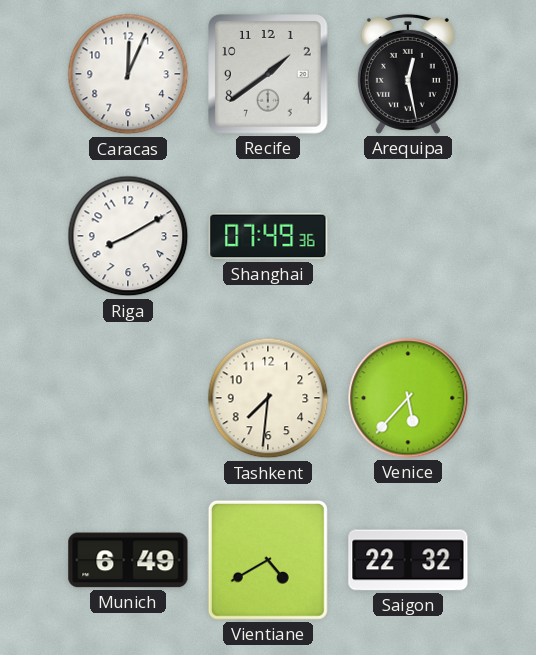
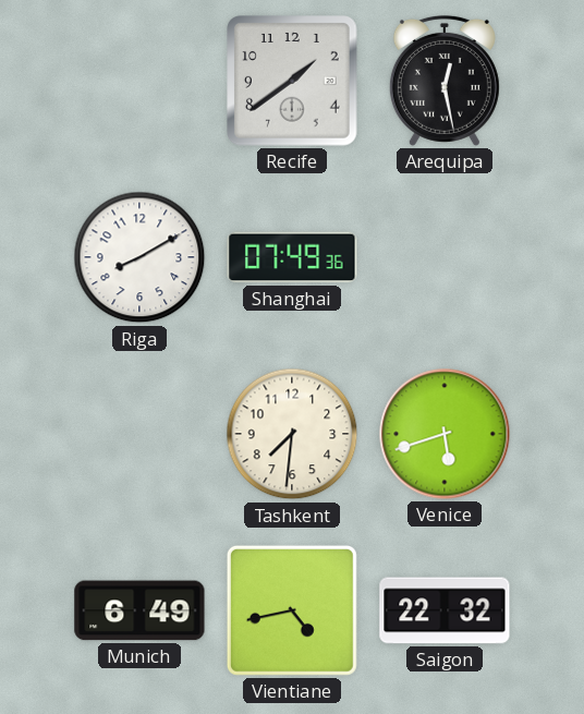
Caracas: 12:04 -> none
Venice: 5:37 -> 5:42
Vientiane: 4:40 -> 4:43
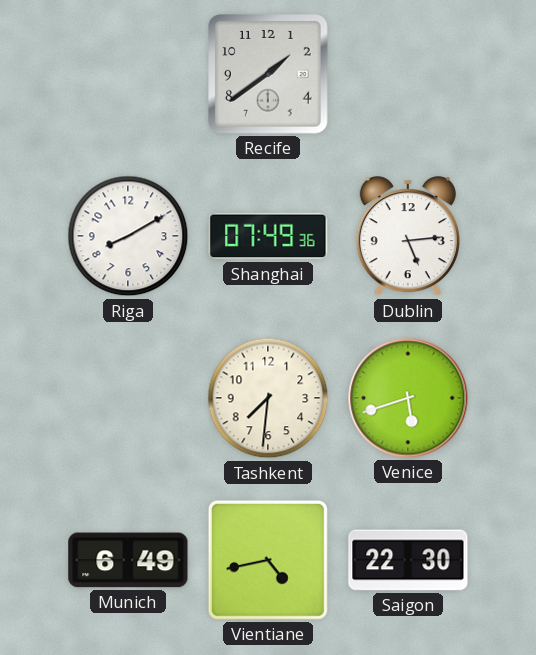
Arequipa: 12:28 -> none
Dublin: none -> 5:14
Saigon: 22:32 -> 22:30
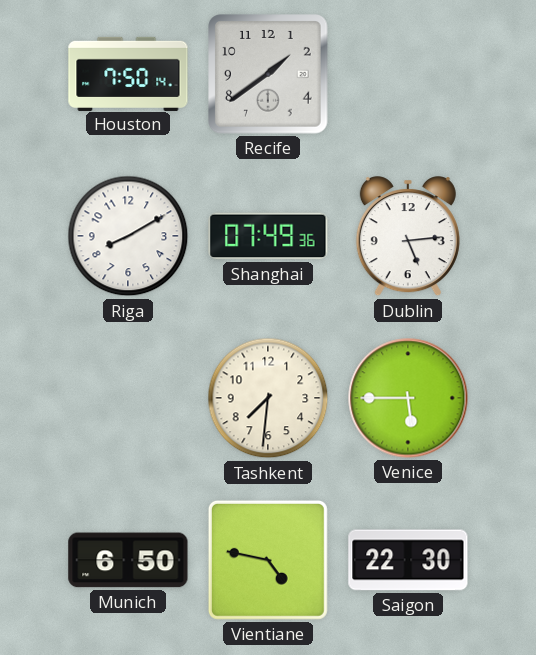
Houston: none -> 7:50
Venice: 5:42 -> 5:45
Munich: 6:49 -> 6:50
Vientiane: 4:43 -> 4:47
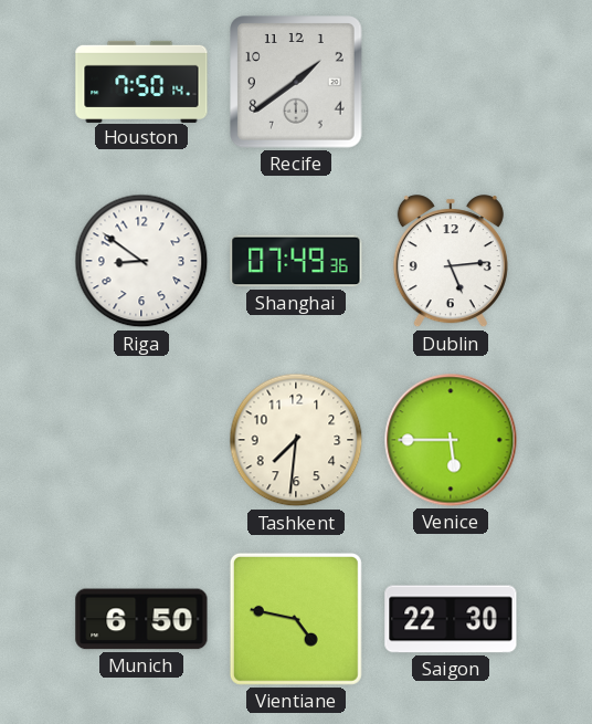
Riga: 8:10 -> 8:51
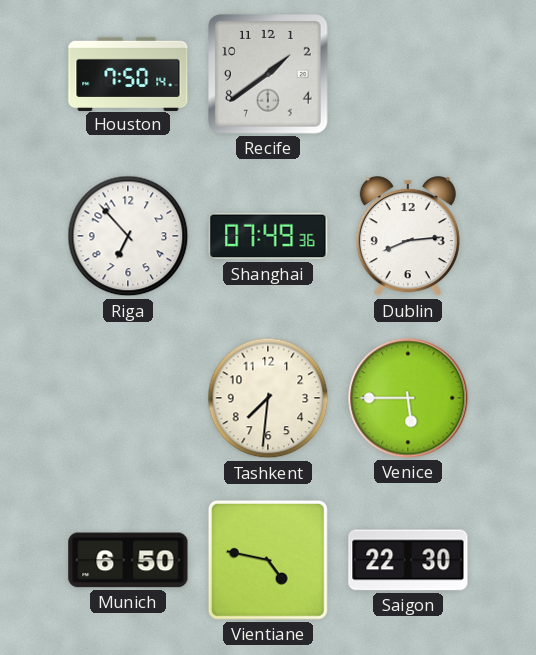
Riga: 8:51 -> 6:53
Dublin: 5:14 -> 8:14
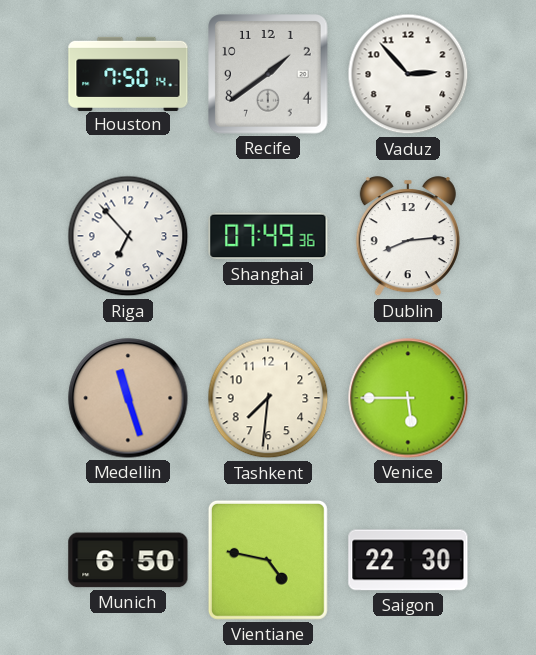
Vaduz: none -> 2:53
Medellin: none -> 11:27
